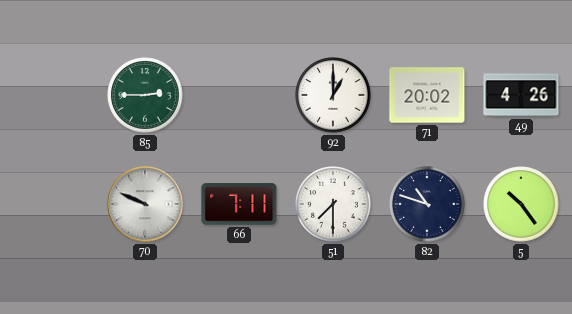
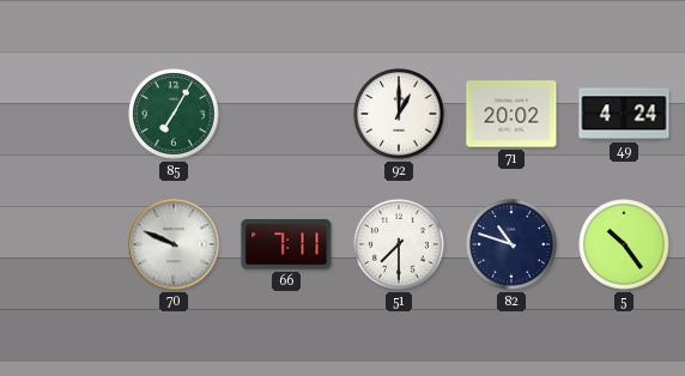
85: 2:45 -> 7:05
49: 4:26 -> 4:24
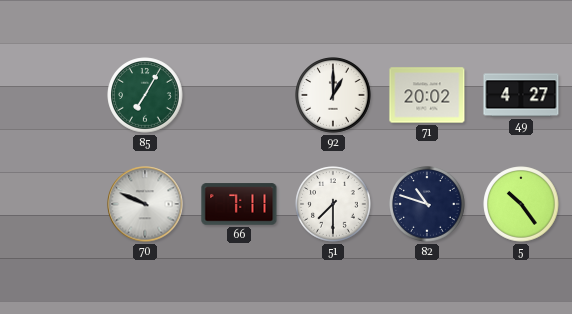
49: 4:24 -> 4:27
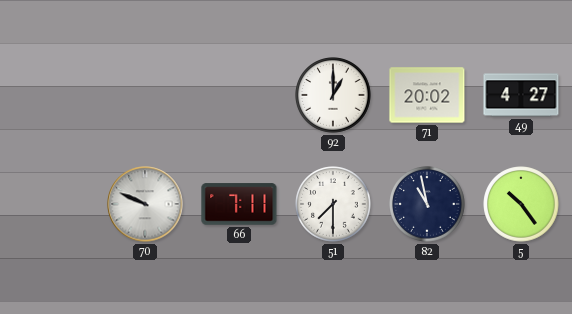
85: 7:05 -> none
82: 10:48 -> 10:58
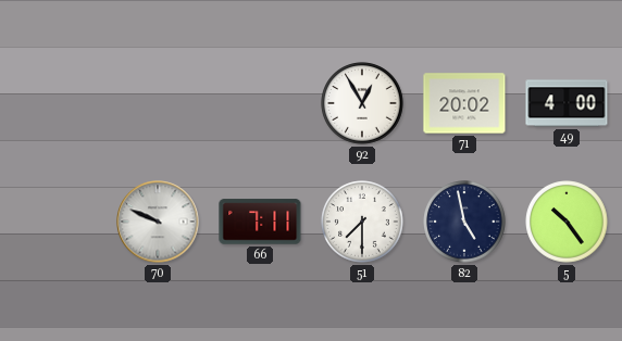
92: 1:00 -> 12:55
49: 4:27 -> 4:00
82: 10:58 -> 4:58
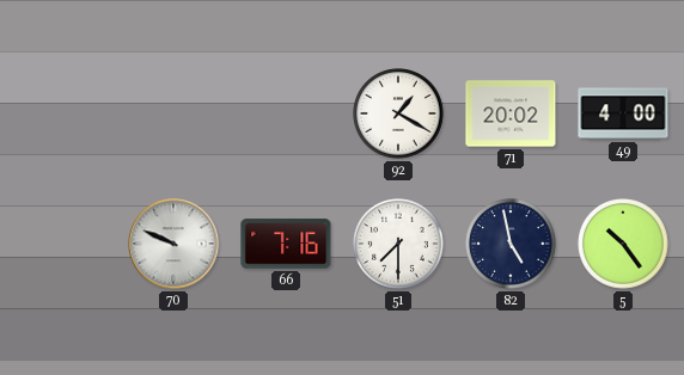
92: 12:55 -> 1:20
66: 7:11 -> 7:16
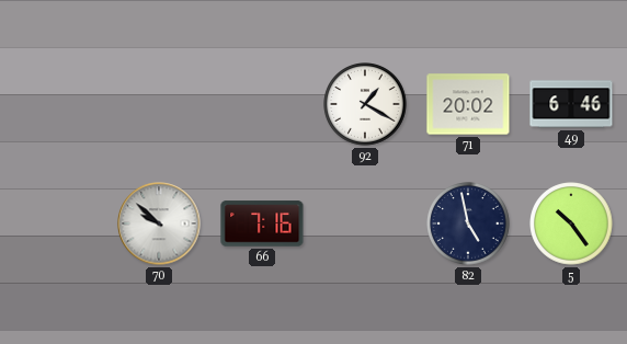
49: 4:00 -> 6:46
70: 9:49 -> 9:52
51: 7:30 -> none
